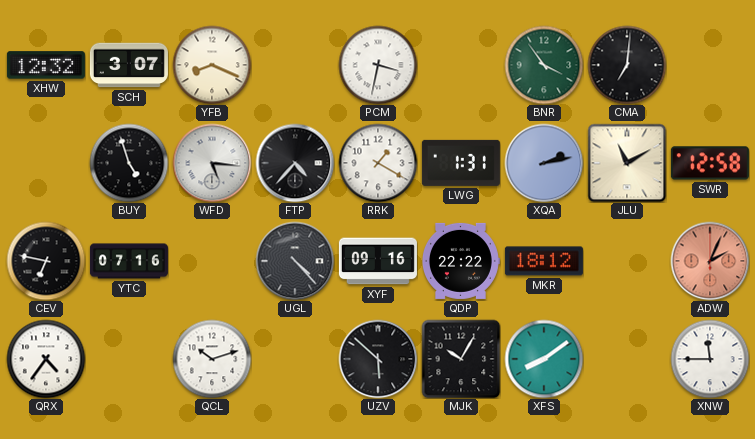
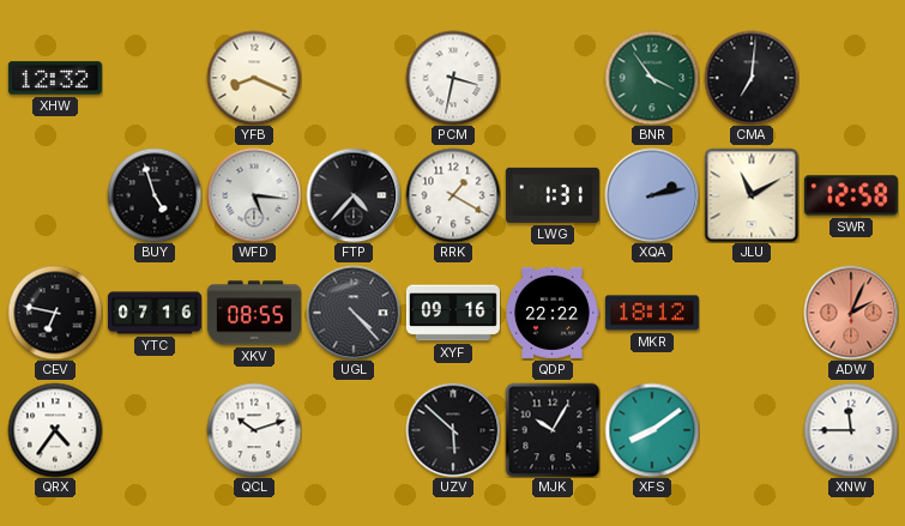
SCH: 3:07 -> none
XKV: none -> 08:55
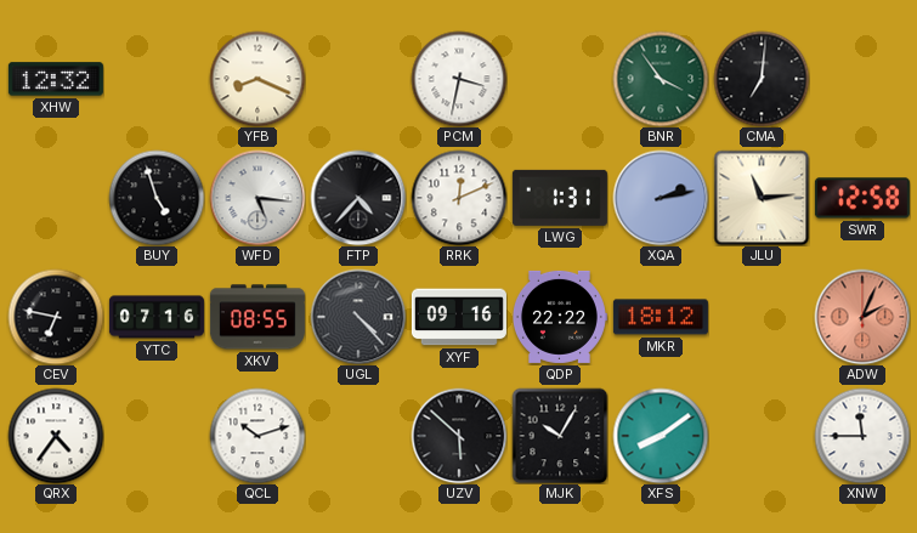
RRK: 1:20 -> 12:11
JLU: 11:10 -> 11:14
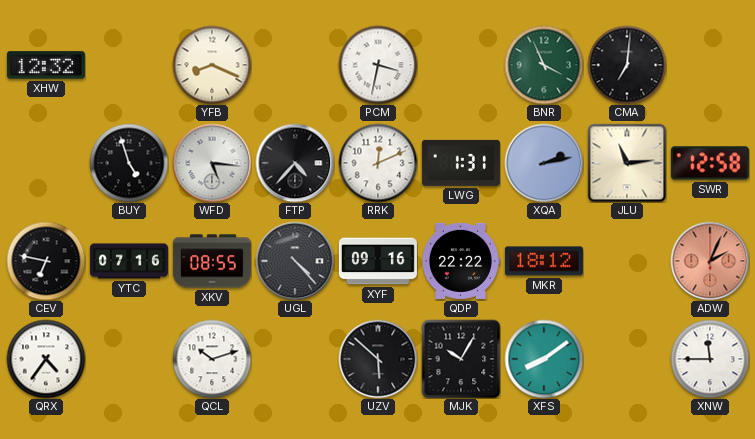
BNR: 3:54 -> 3:56
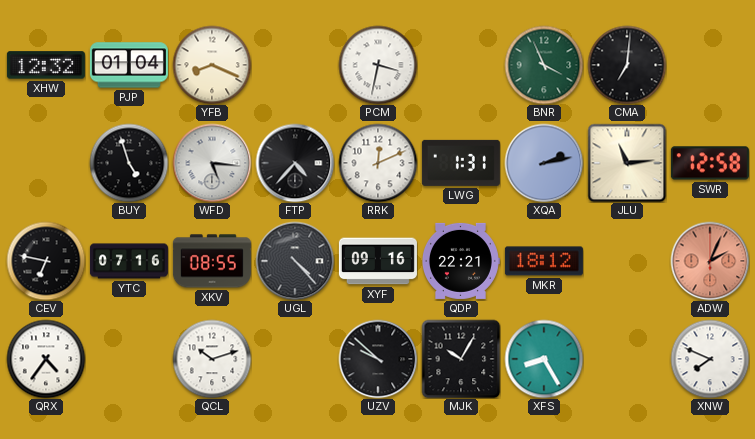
PJP: none -> 01:04
QDP: 22:22 -> 22:21
UZV: 5:52 -> 9:52
XFS: 8:09 -> 8:25
XNW: 11:45 -> 7:49
